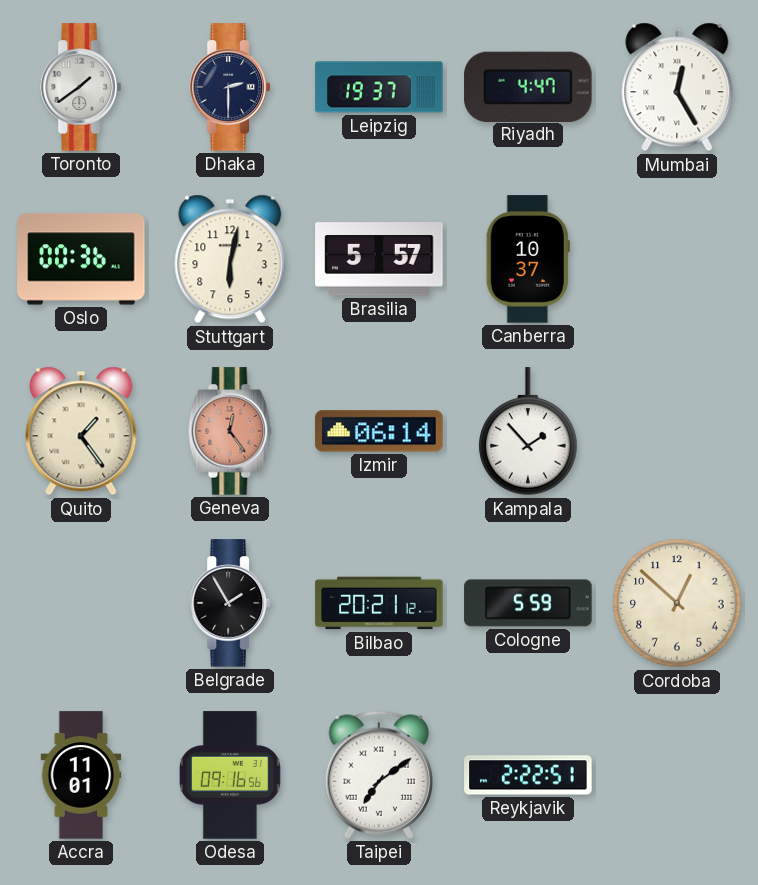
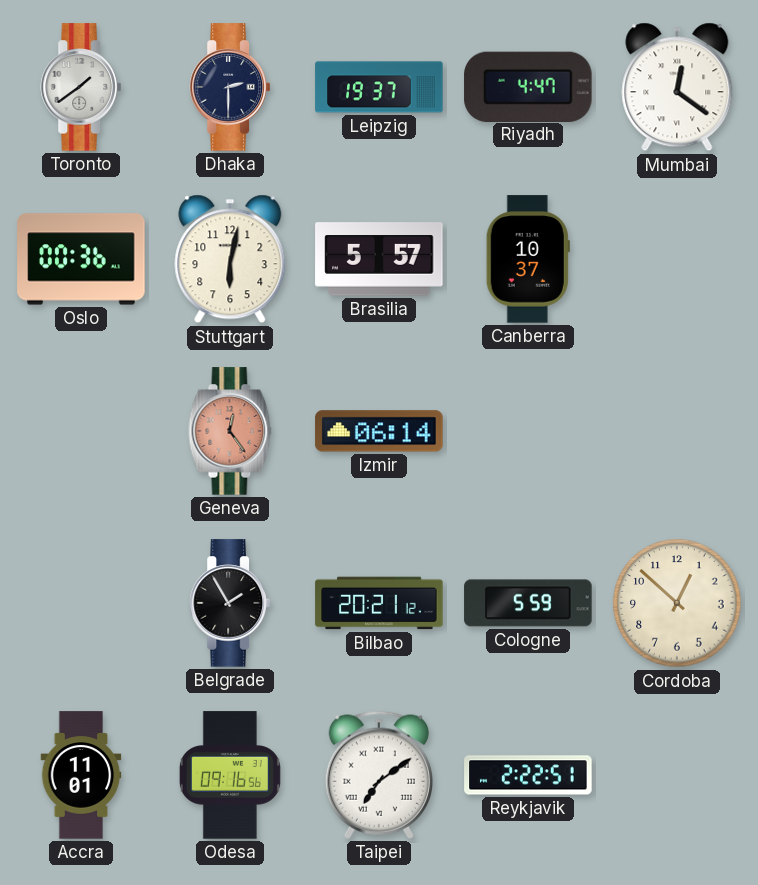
Mumbai: 12:25 -> 12:21
Quito: 1:24 -> none
Kampala: 1:53 -> none
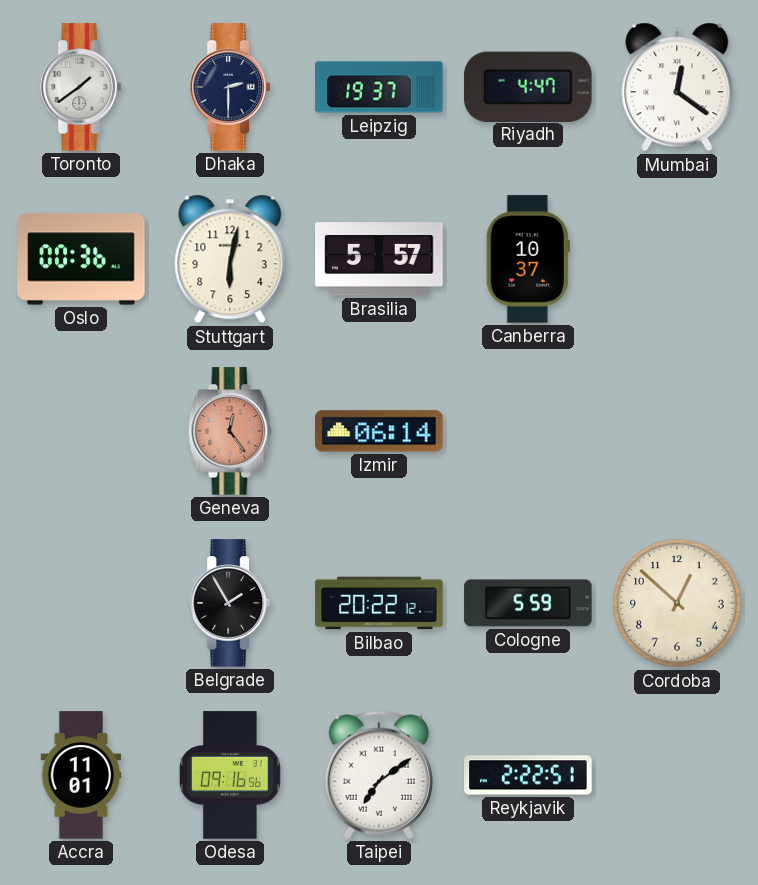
Bilbao: 20:21 -> 20:22
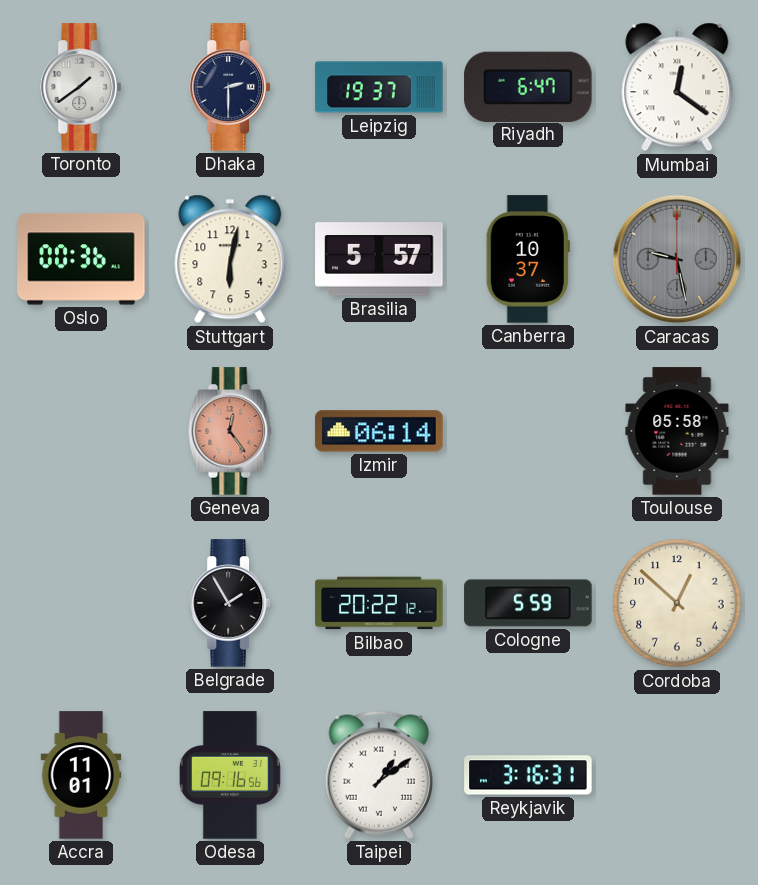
Riyadh: 4:47 -> 6:47
Caracas: none -> 9:28
Toulouse: none -> 05:58
Taipei: 7:09 -> 1:09
Reykjavik: 2:22 -> 3:16
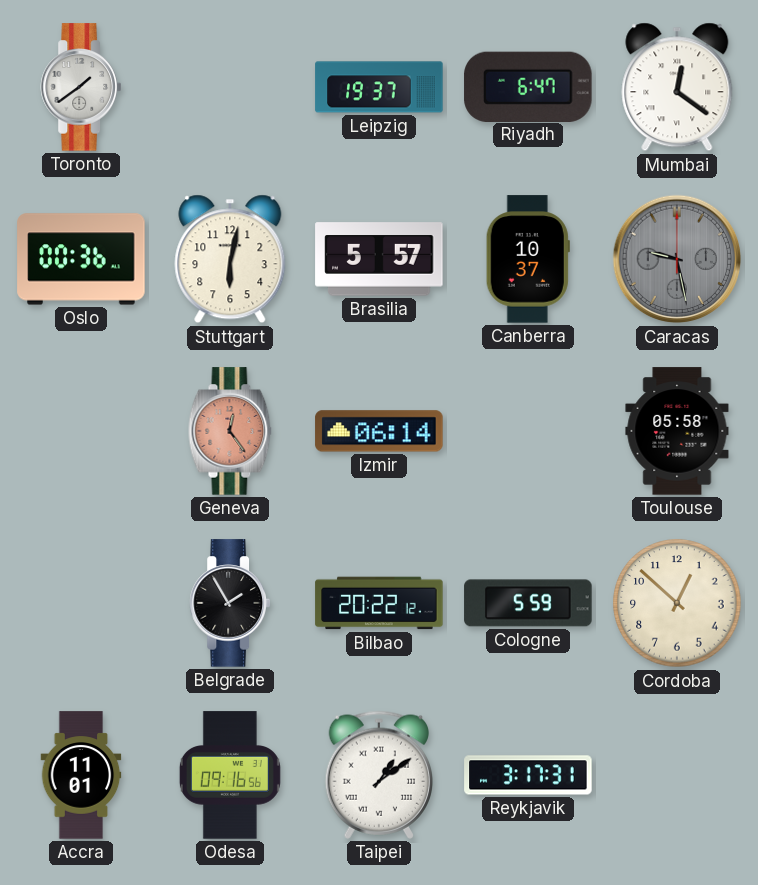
Dhaka: 2:30 -> none
Reykjavik: 3:16 -> 3:17
